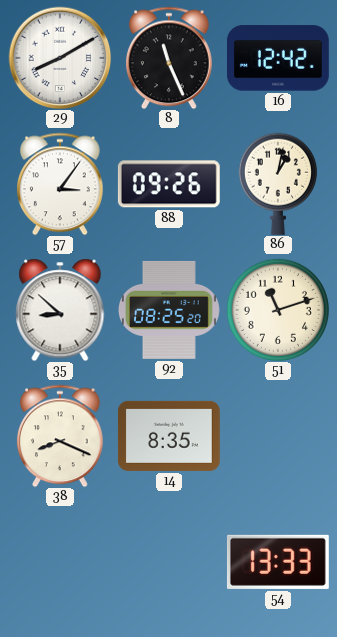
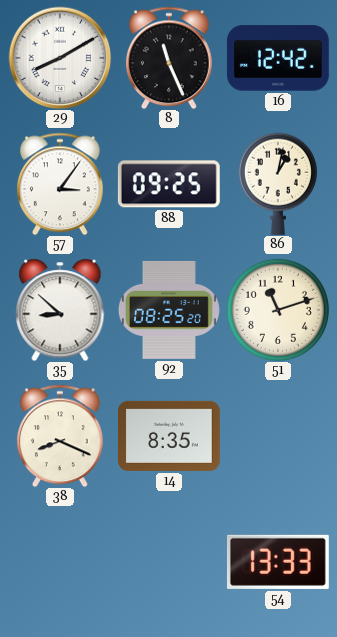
88: 09:26 -> 09:25
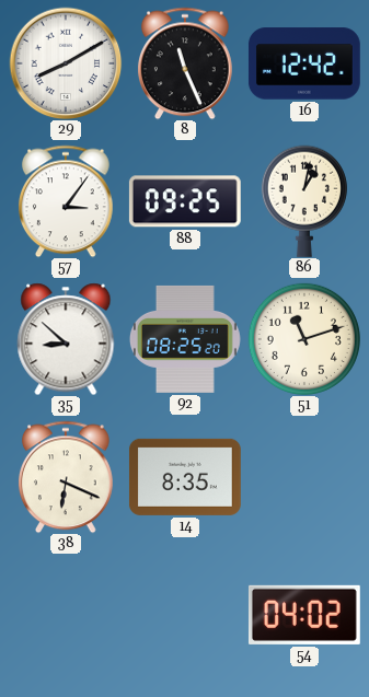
38: 8:19 -> 6:19
54: 13:33 -> 04:02
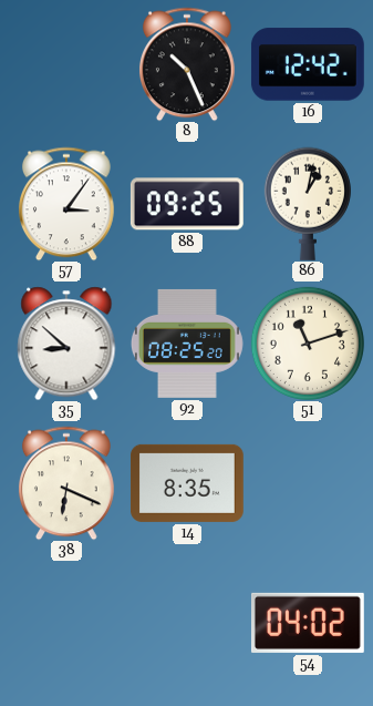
29: 8:10 -> none
8: 11:26 -> 10:26
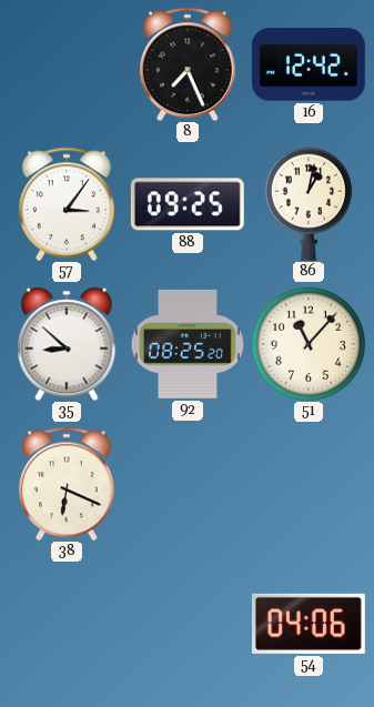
8: 10:26 -> 7:26
51: 11:12 -> 11:07
14: 8:35 -> none
54: 04:02 -> 04:06
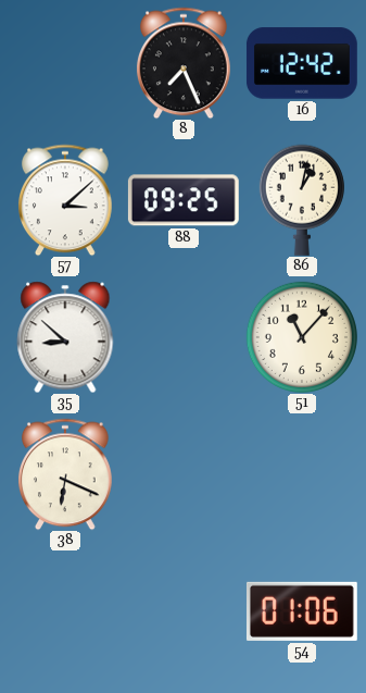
57: 3:06 -> 3:08
92: 08:25 -> none
54: 04:06 -> 01:06
